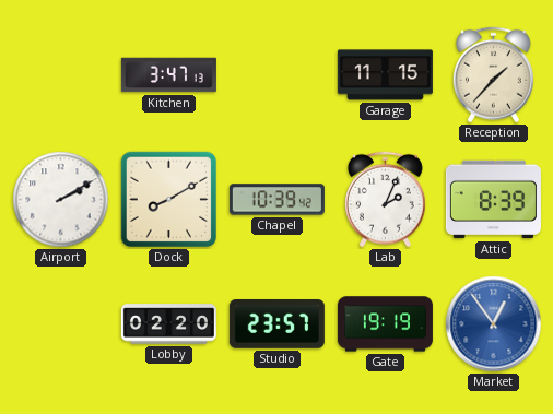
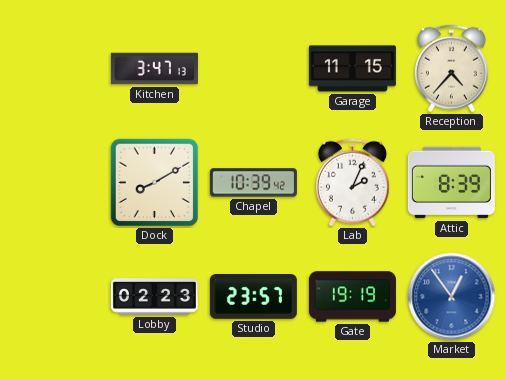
Reception: 1:37 -> 4:37
Airport: 2:10 -> none
Lobby: 02:20 -> 02:23
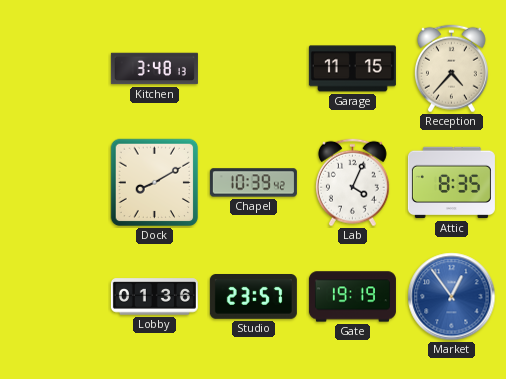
Kitchen: 3:47 -> 3:48
Lab: 2:04 -> 4:04
Attic: 8:39 -> 8:35
Lobby: 02:23 -> 01:36
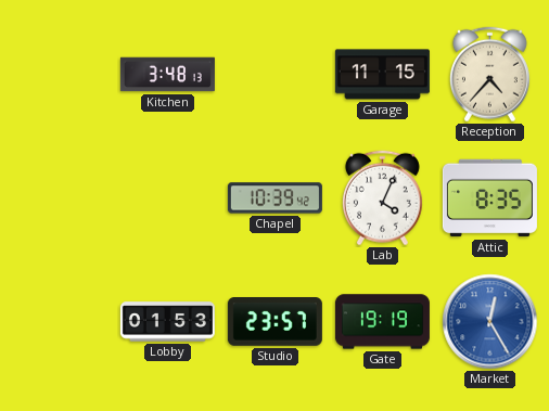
Dock: 8:10 -> none
Lobby: 01:36 -> 01:53
Market: 12:54 -> 12:25
